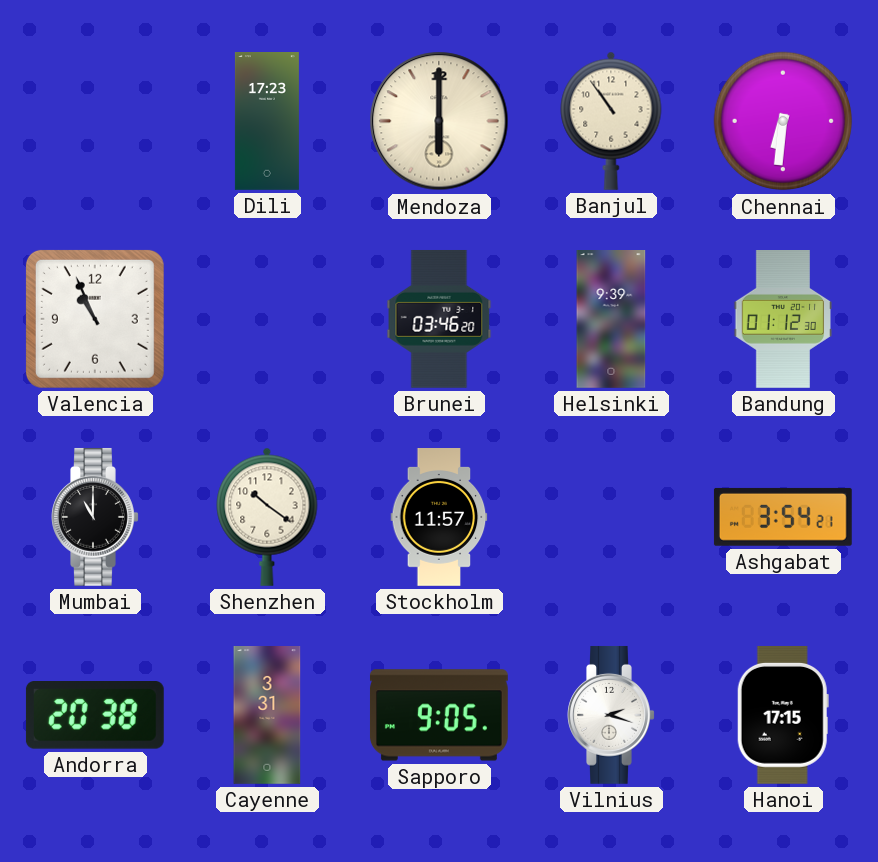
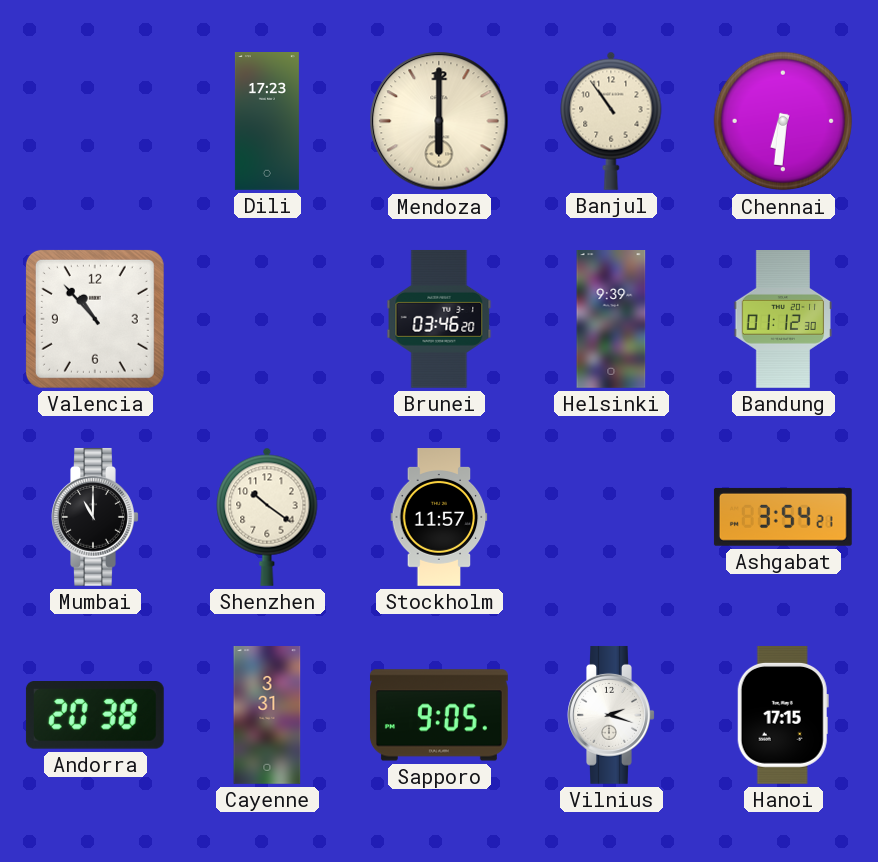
Valencia: 10:56 -> 10:53
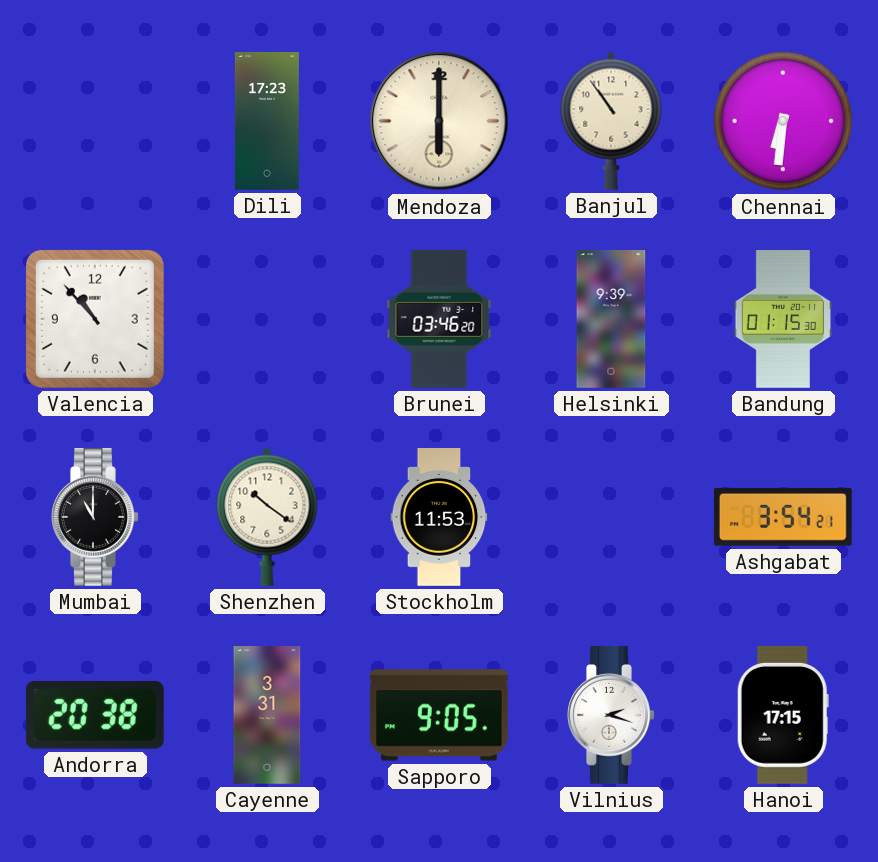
Bandung: 01:12 -> 01:15
Stockholm: 11:57 -> 11:53
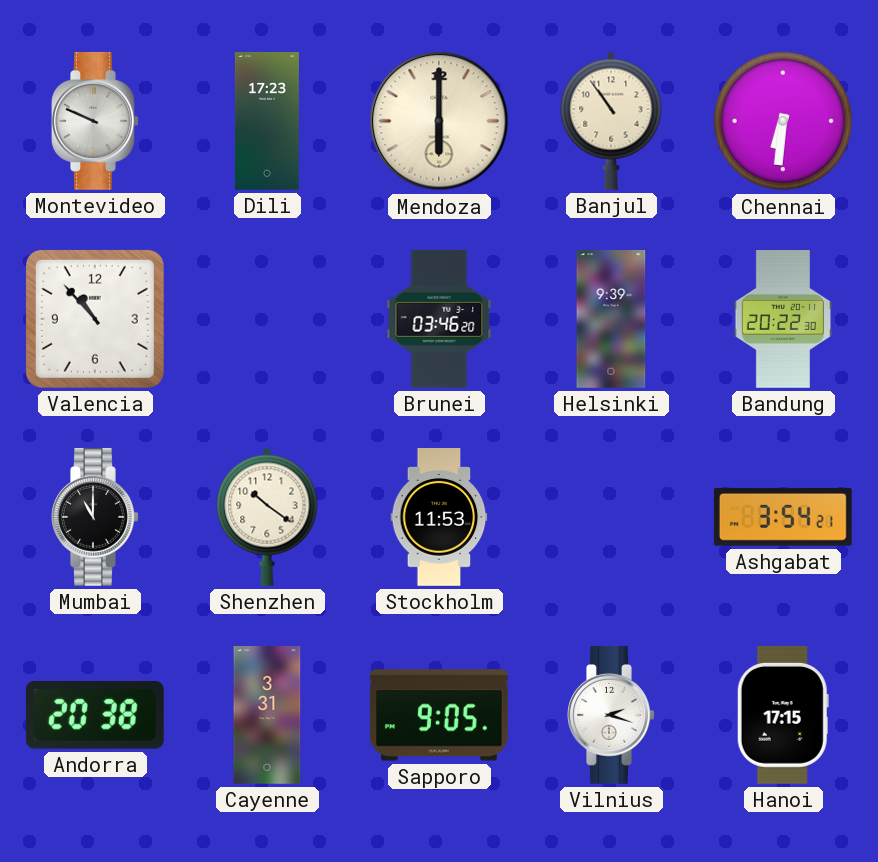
Montevideo: none -> 9:49
Bandung: 01:15 -> 20:22
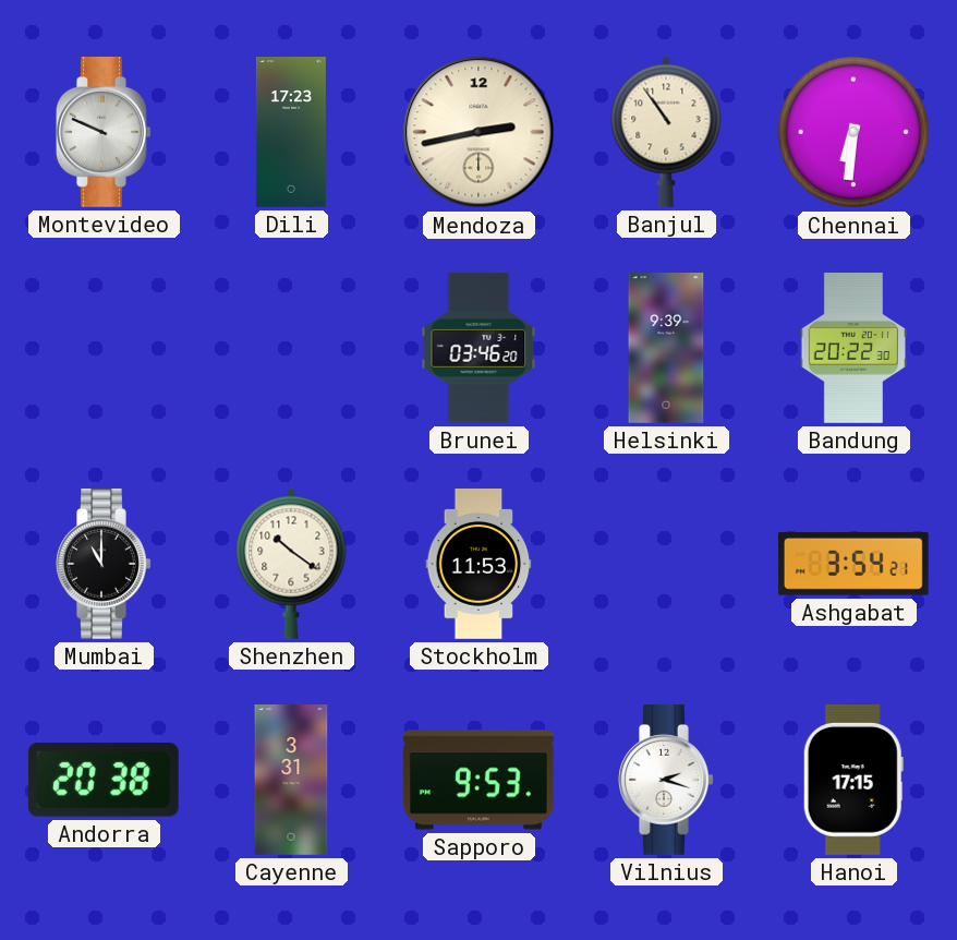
Mendoza: 6:00 -> 2:43
Valencia: 10:53 -> none
Sapporo: 9:05 -> 9:53
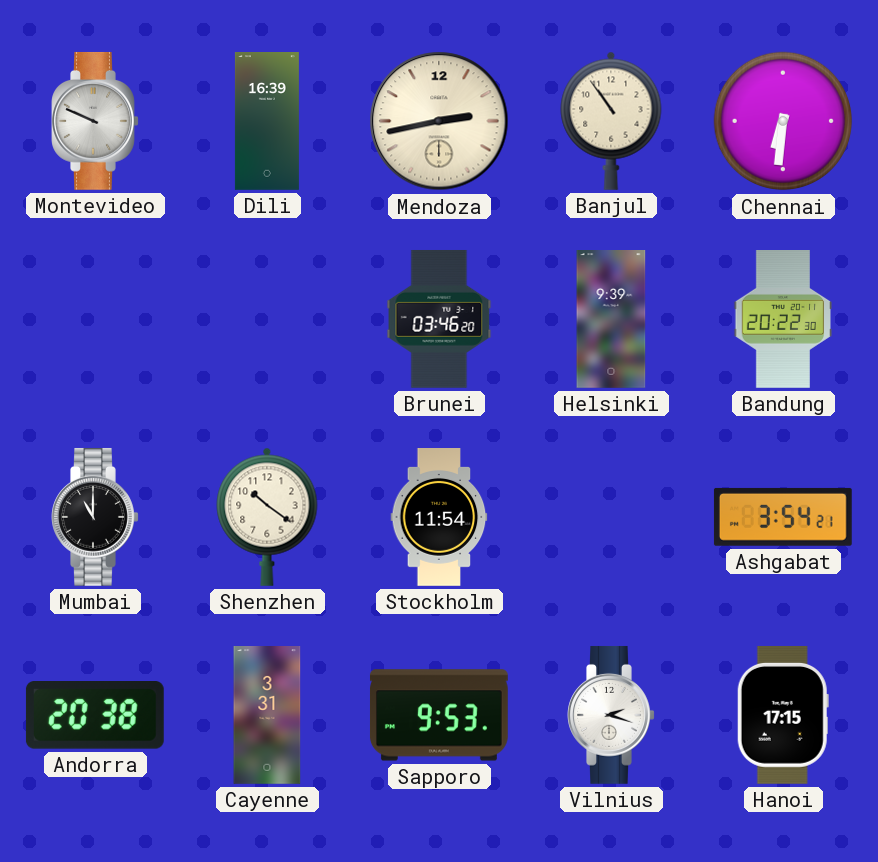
Dili: 17:23 -> 16:39
Stockholm: 11:53 -> 11:54
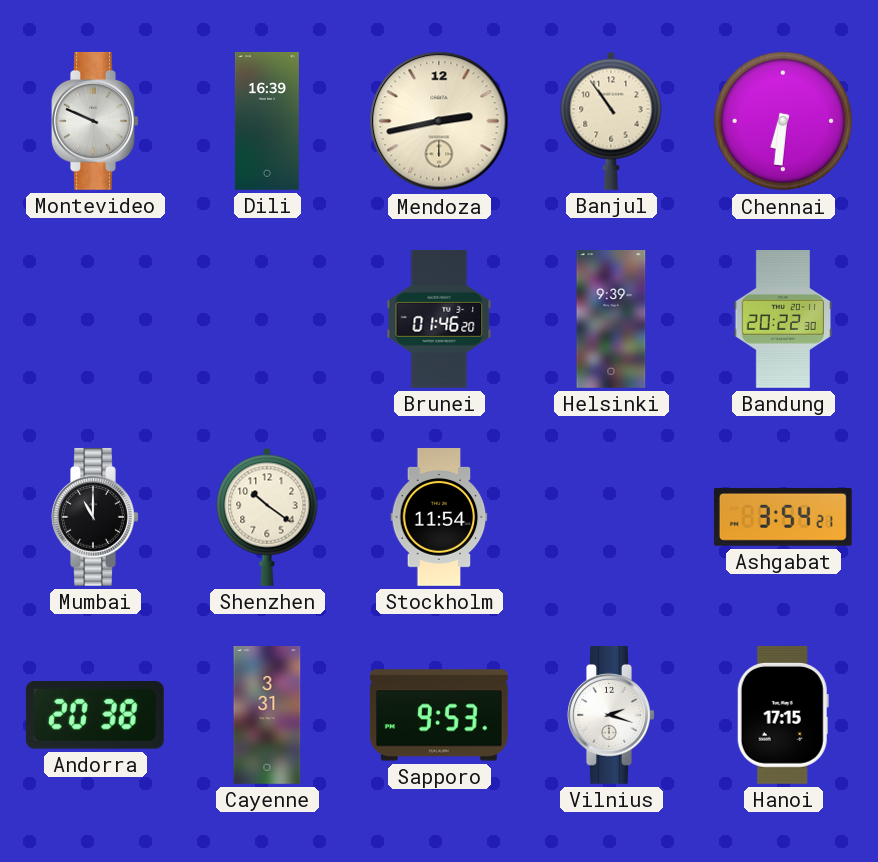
Brunei: 03:46 -> 01:46
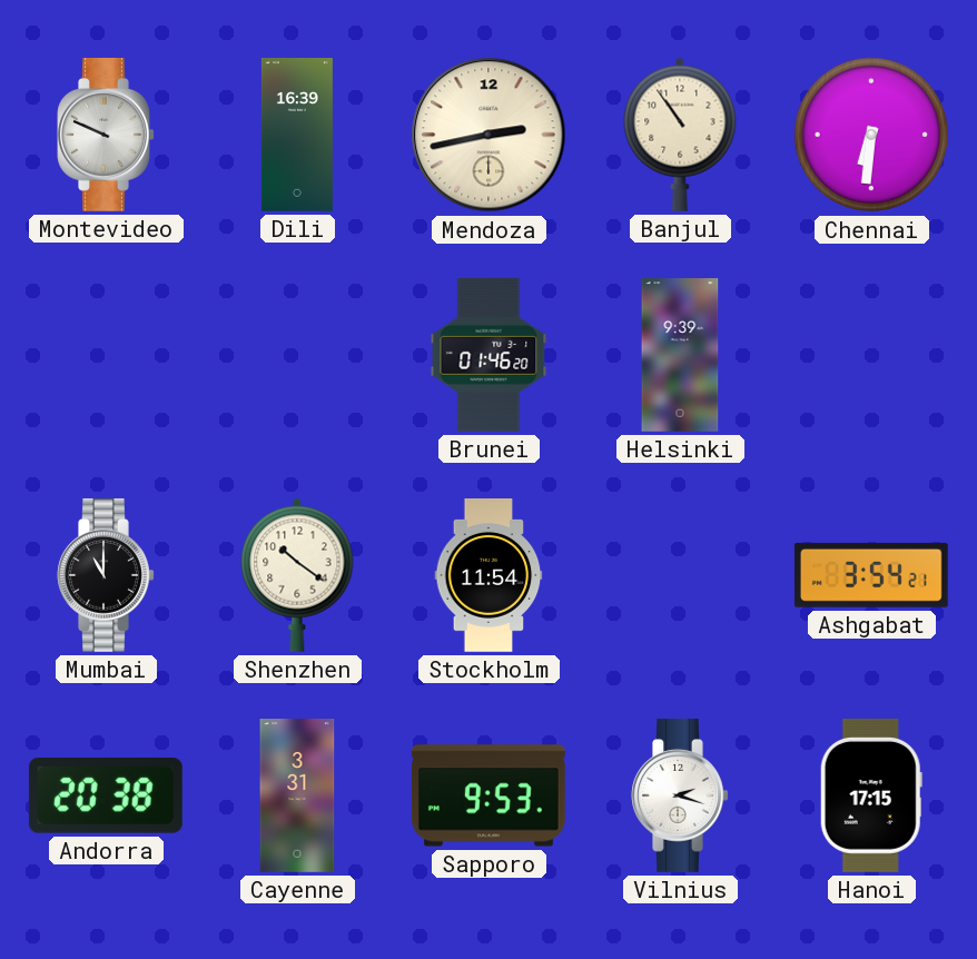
Bandung: 20:22 -> none
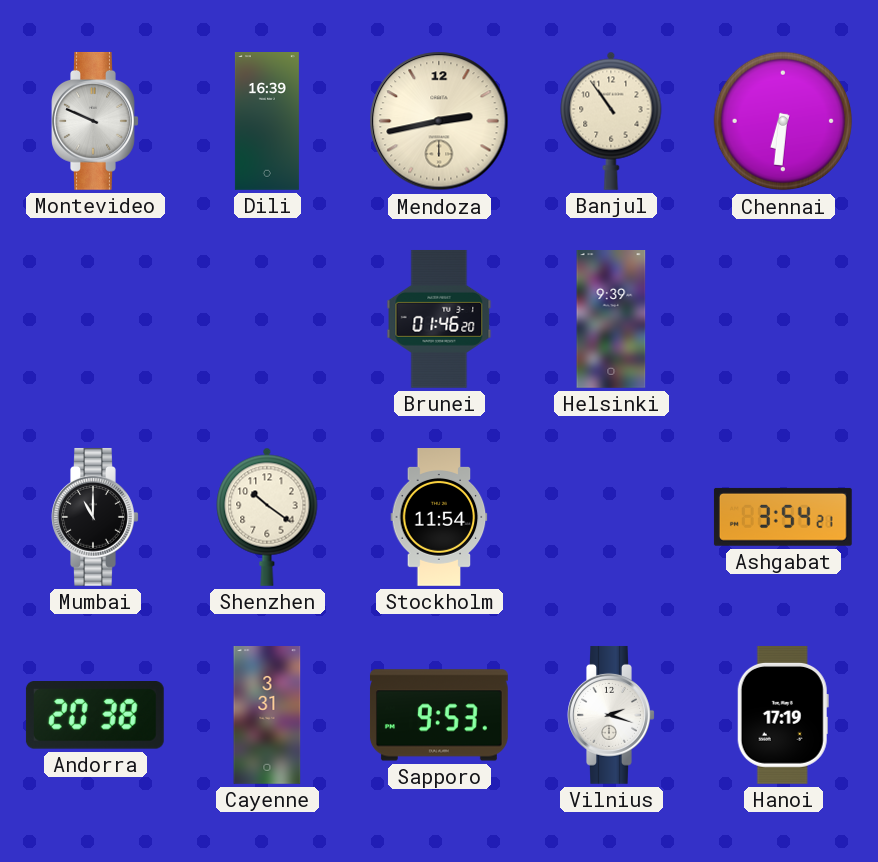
Hanoi: 17:15 -> 17:19
